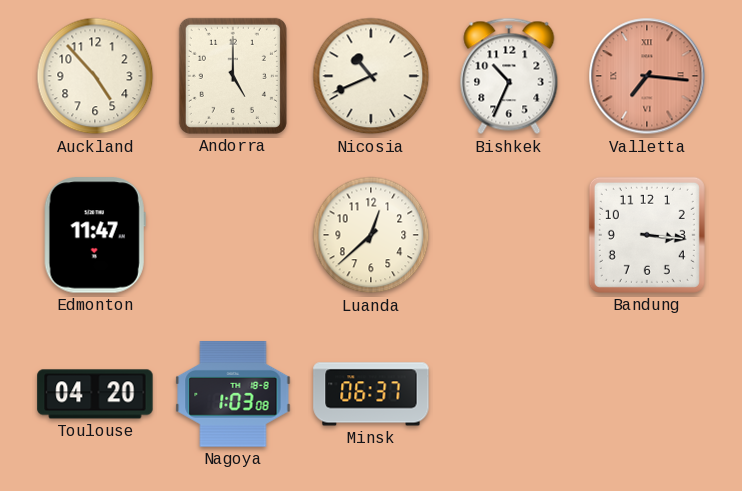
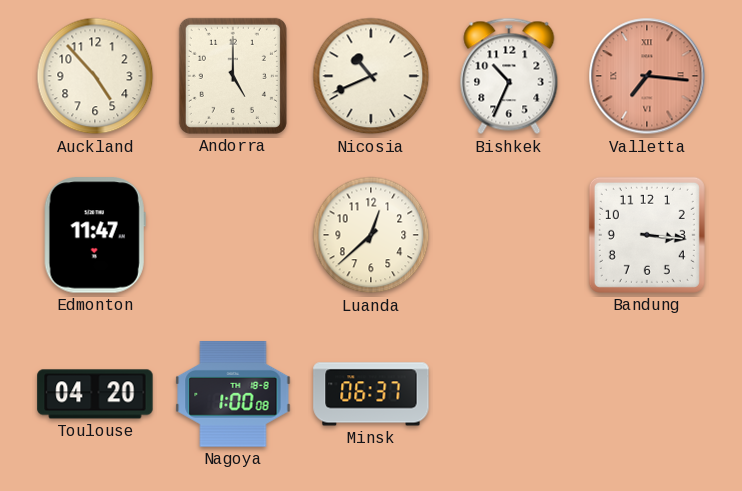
Nagoya: 1:03 -> 1:00
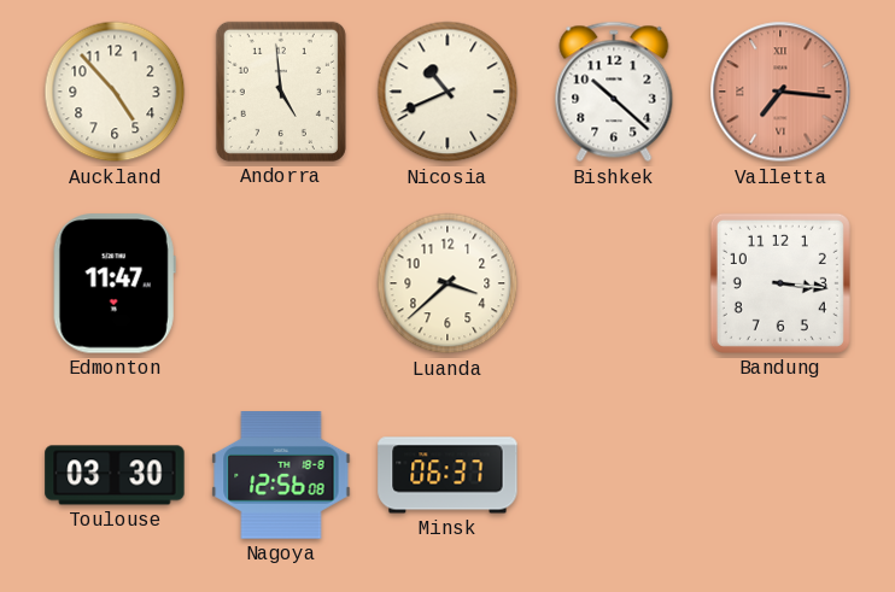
Andorra: 5:00 -> 4:59
Bishkek: 10:34 -> 10:22
Luanda: 12:38 -> 3:38
Toulouse: 04:20 -> 03:30
Nagoya: 1:00 -> 12:56
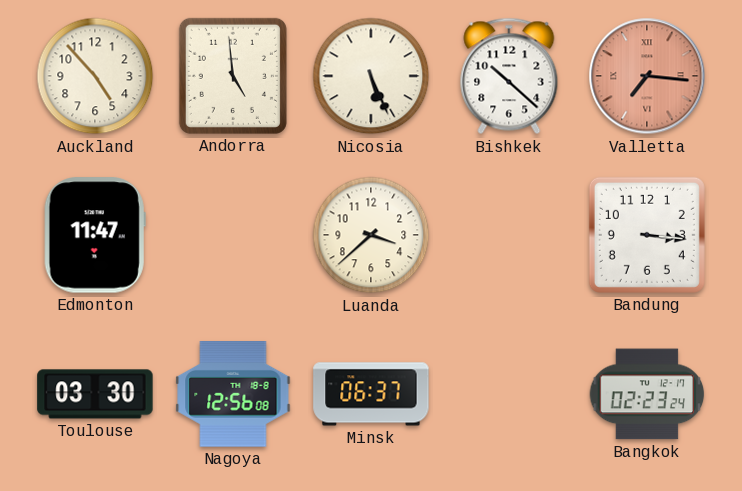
Nicosia: 10:41 -> 5:26
Bangkok: none -> 02:23
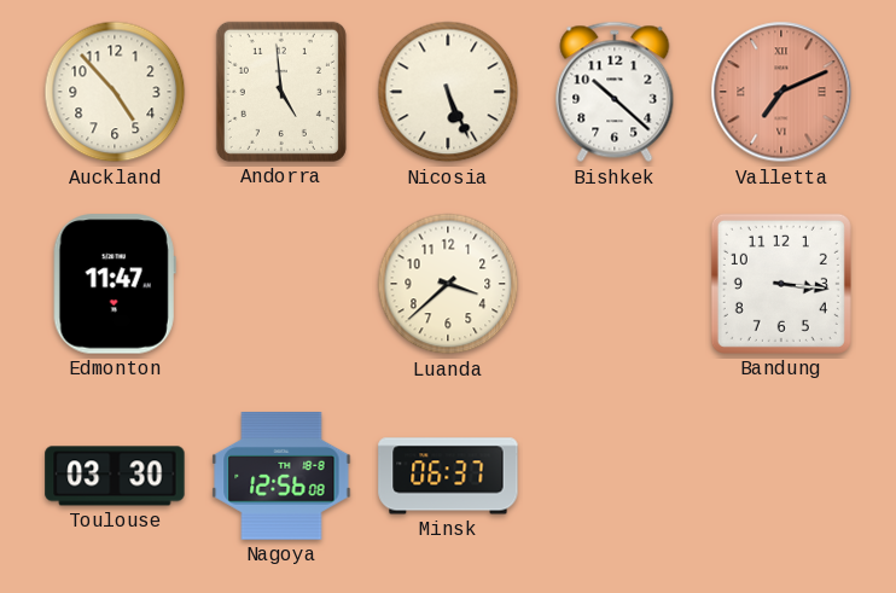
Valletta: 7:16 -> 7:11
Bangkok: 02:23 -> none
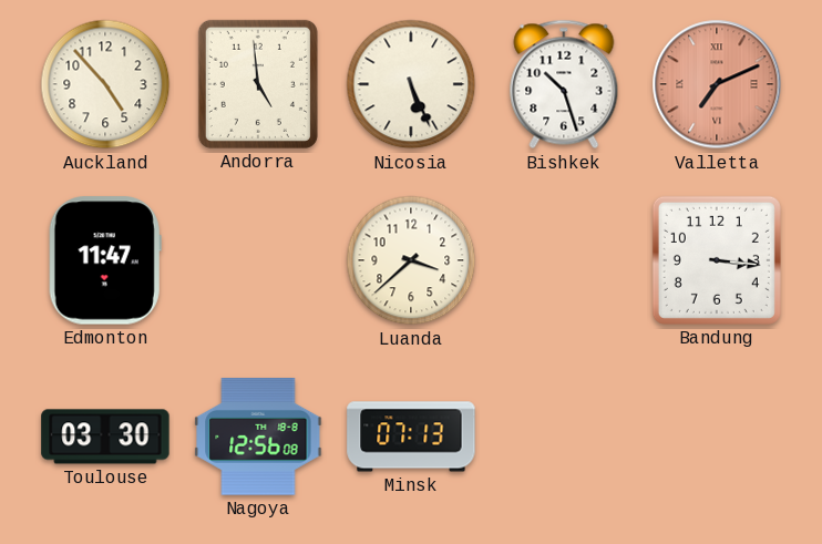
Bishkek: 10:22 -> 10:27
Minsk: 06:37 -> 07:13
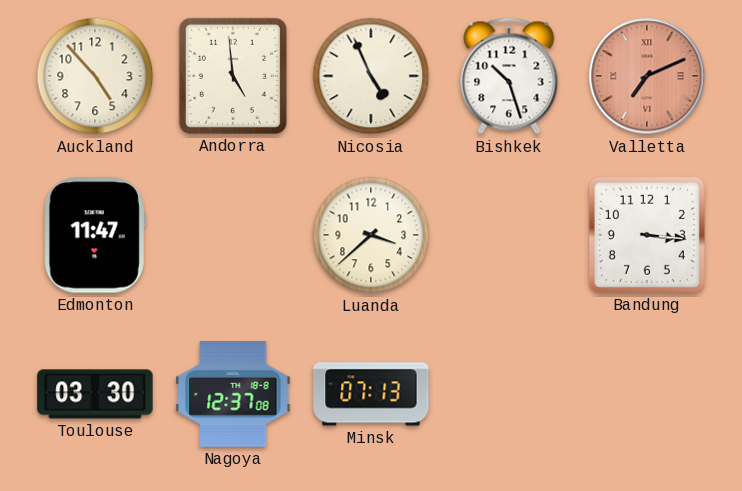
Nicosia: 5:26 -> 4:56
Nagoya: 12:56 -> 12:37
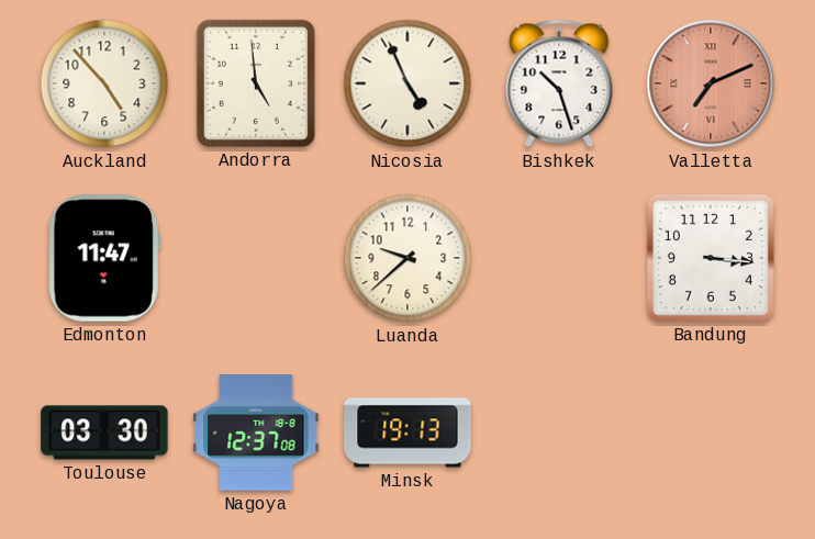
Luanda: 3:38 -> 9:38
Minsk: 07:13 -> 19:13
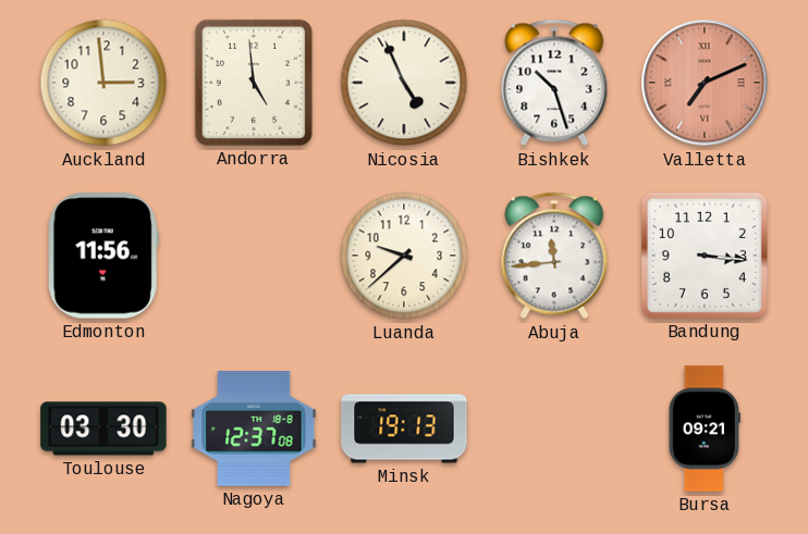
Auckland: 4:53 -> 2:59
Edmonton: 11:47 -> 11:56
Abuja: none -> 11:44
Bursa: none -> 09:21
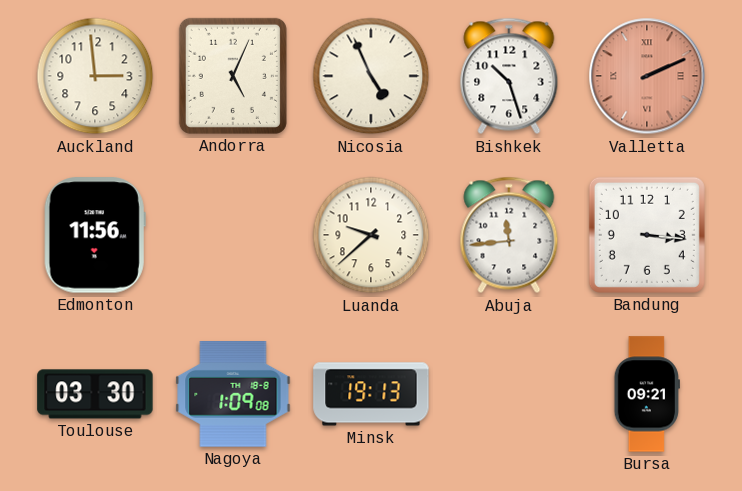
Andorra: 4:59 -> 5:04
Valletta: 7:11 -> 2:11
Nagoya: 12:37 -> 1:09
